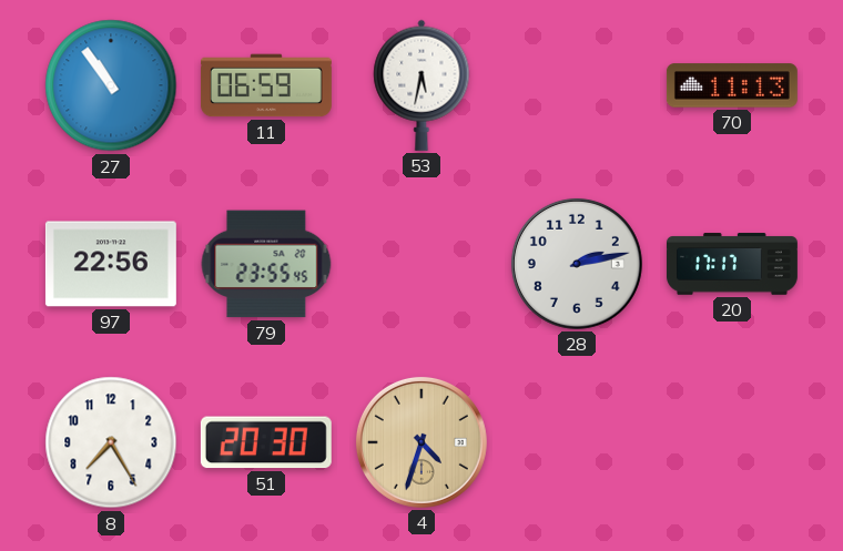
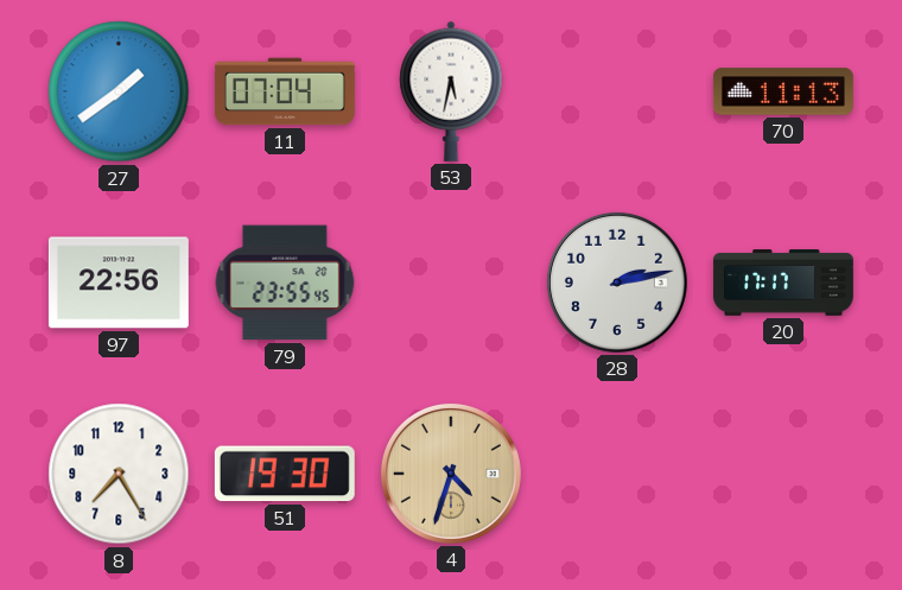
27: 10:54 -> 1:39
11: 06:59 -> 07:04
51: 20:30 -> 19:30
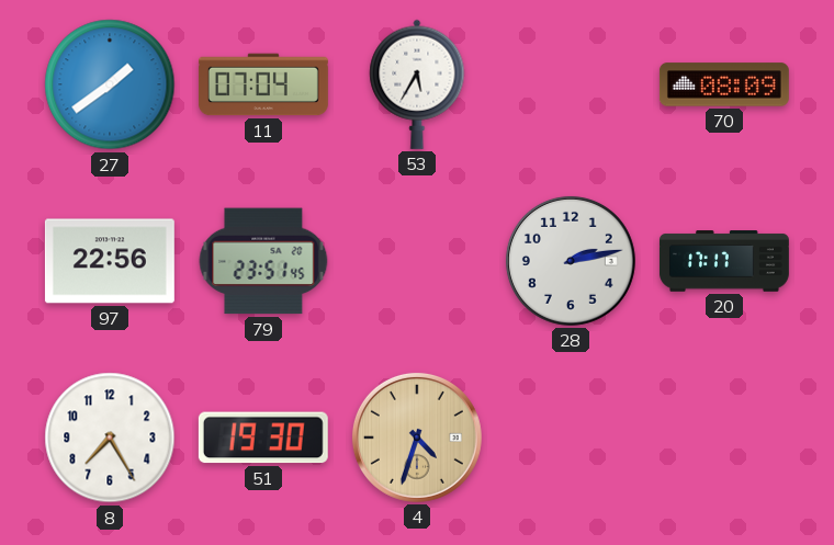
53: 5:32 -> 5:35
70: 11:13 -> 08:09
79: 23:55 -> 23:51
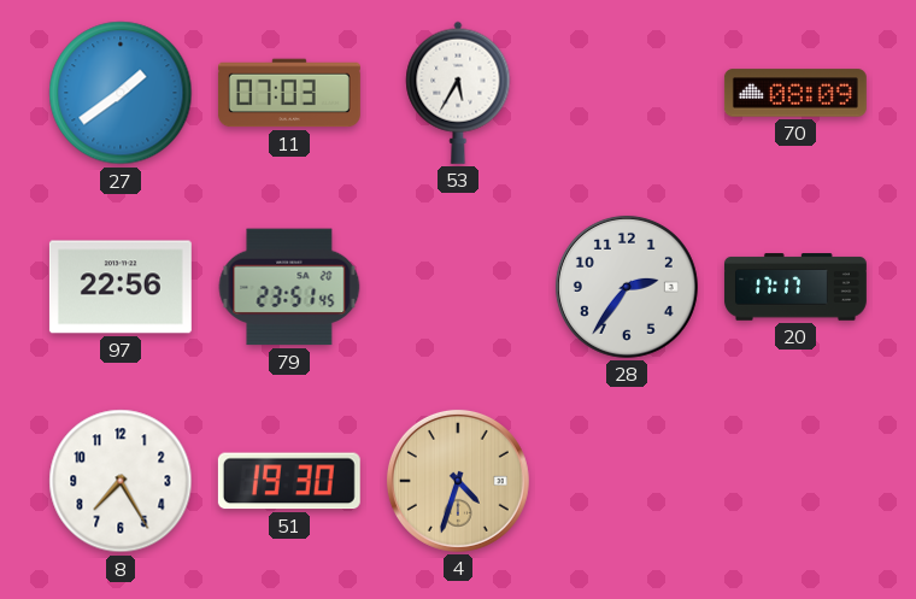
11: 07:04 -> 07:03
28: 2:13 -> 2:36
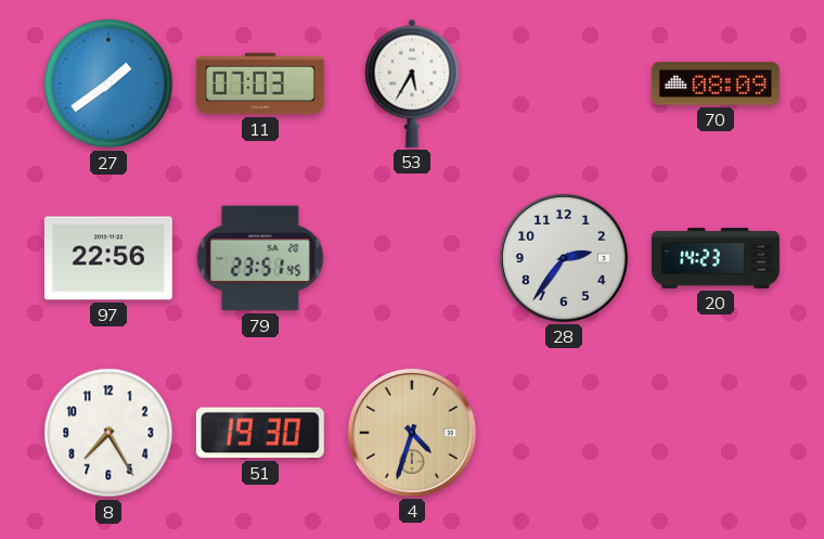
20: 17:17 -> 14:23
